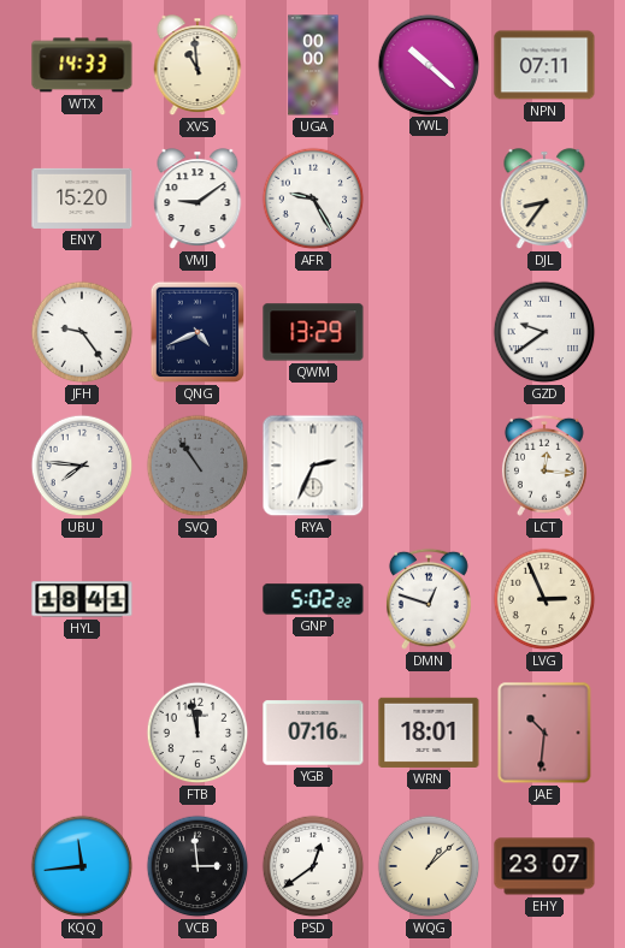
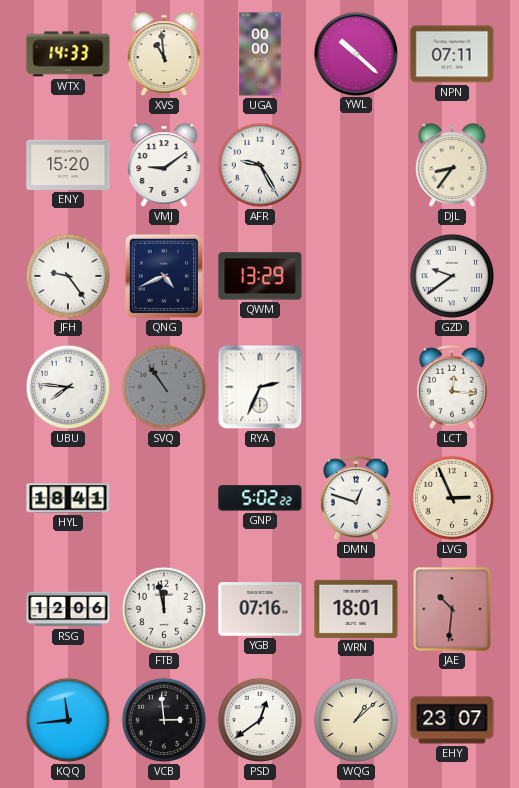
RSG: none -> 12:06
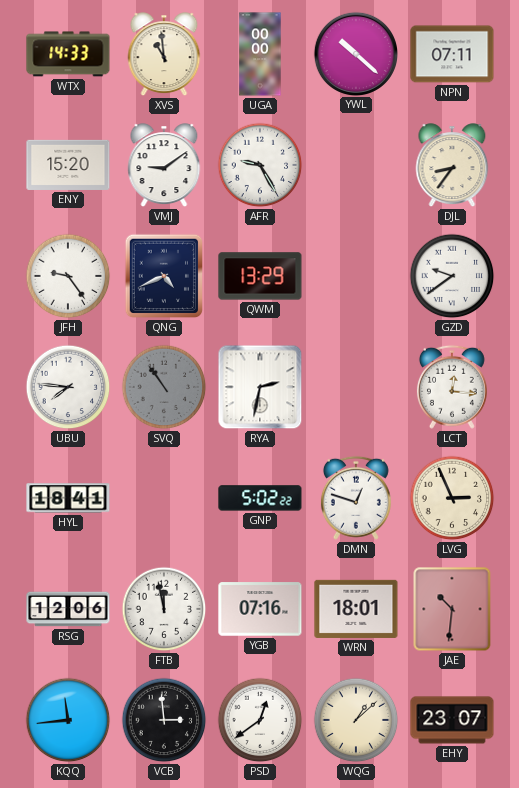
RYA: 2:34 -> 2:32
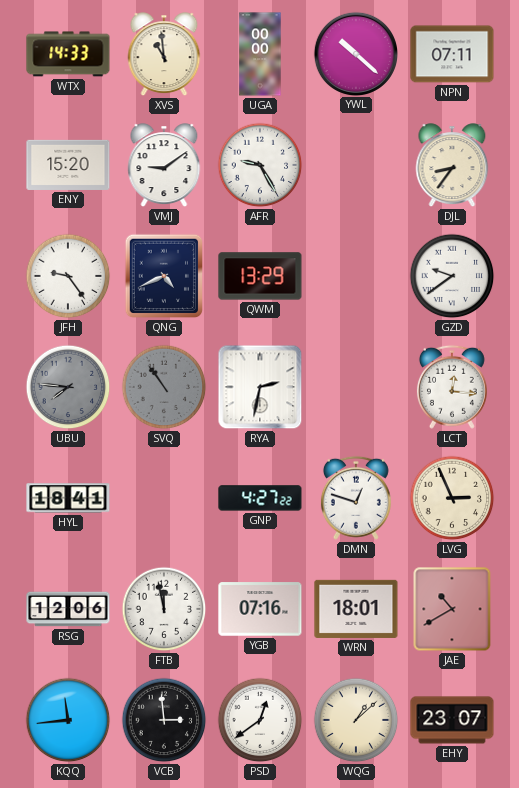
UBU dial: white -> grey
GNP: 5:02 -> 4:27
JAE: 10:31 -> 10:40
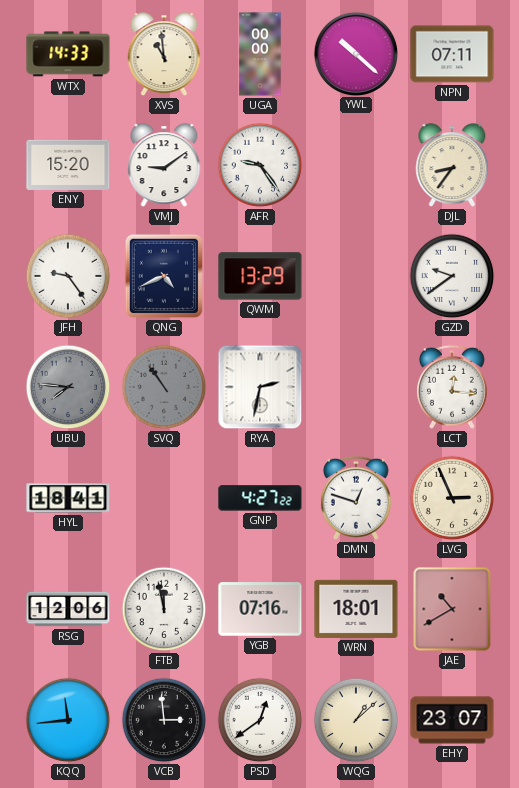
AFR: 9:25 -> 9:24
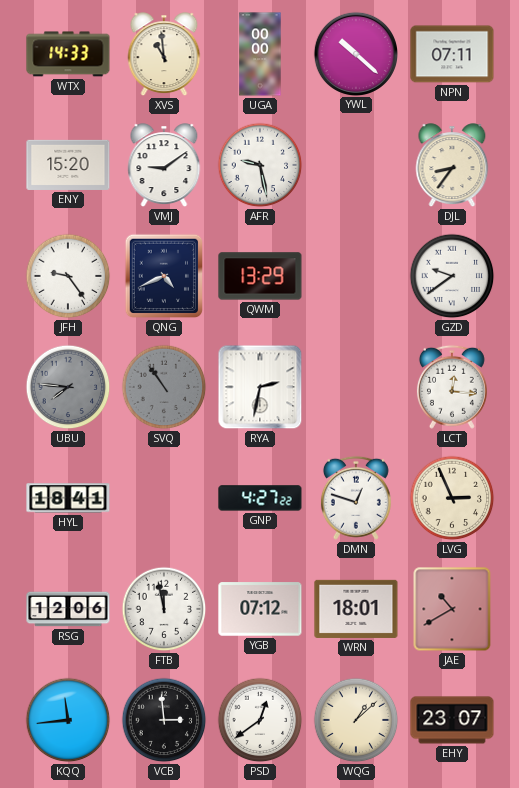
AFR: 9:24 -> 9:28
YGB: 07:16 -> 07:12
